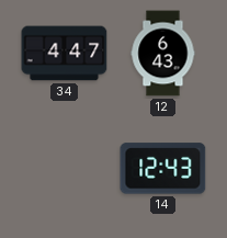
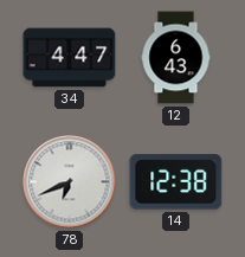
78: none -> 6:41
14: 12:43 -> 12:38
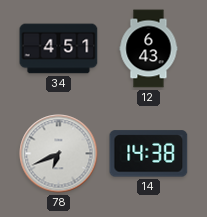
34: 4:47 -> 4:51
14: 12:38 -> 14:38
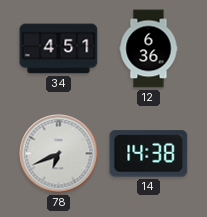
12: 6:43 -> 6:36
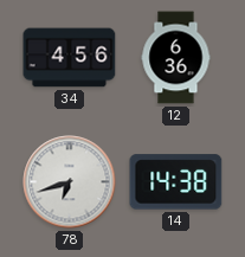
34: 4:51 -> 4:56
78: 6:41 -> 6:42
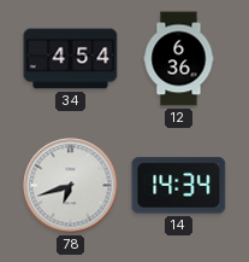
34: 4:56 -> 4:54
14: 14:38 -> 14:34
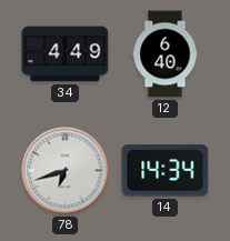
34: 4:54 -> 4:49
12: 6:36 -> 6:40
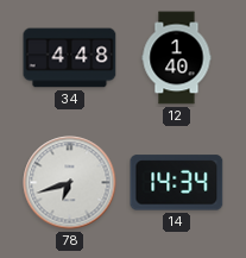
34: 4:49 -> 4:48
12: 6:40 -> 1:40
